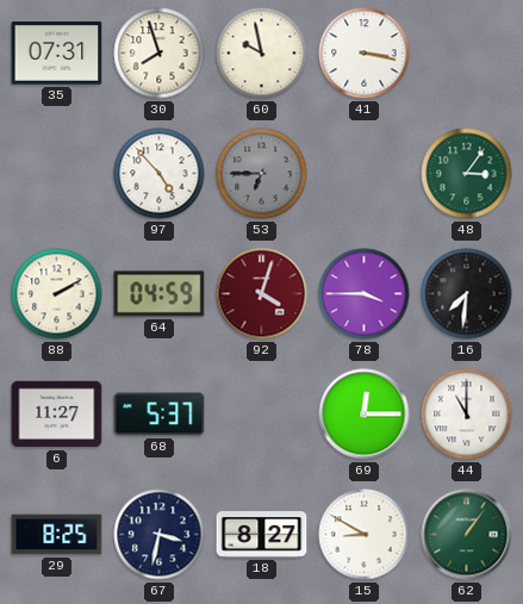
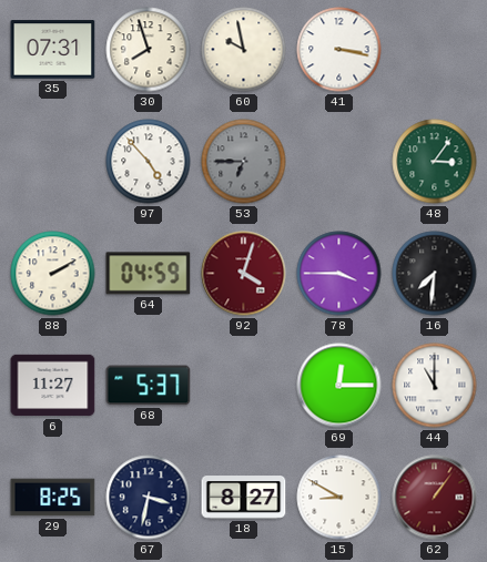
62 dial: green -> burgundy
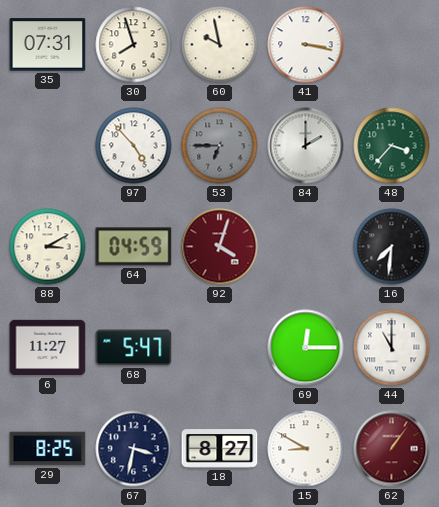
84: none -> 2:00
48: 3:06 -> 3:37
88: 2:10 -> 3:10
78: 3:45 -> none
68: 5:37 -> 5:47
